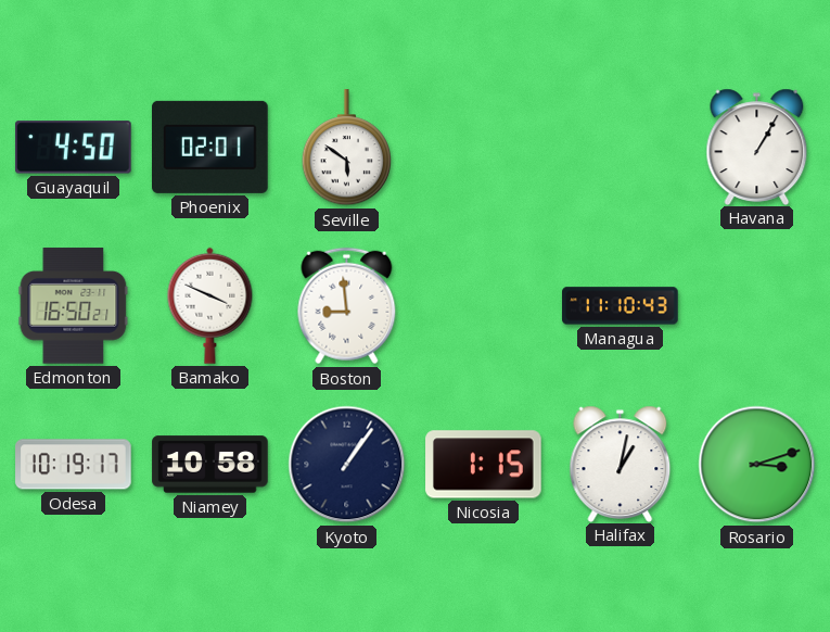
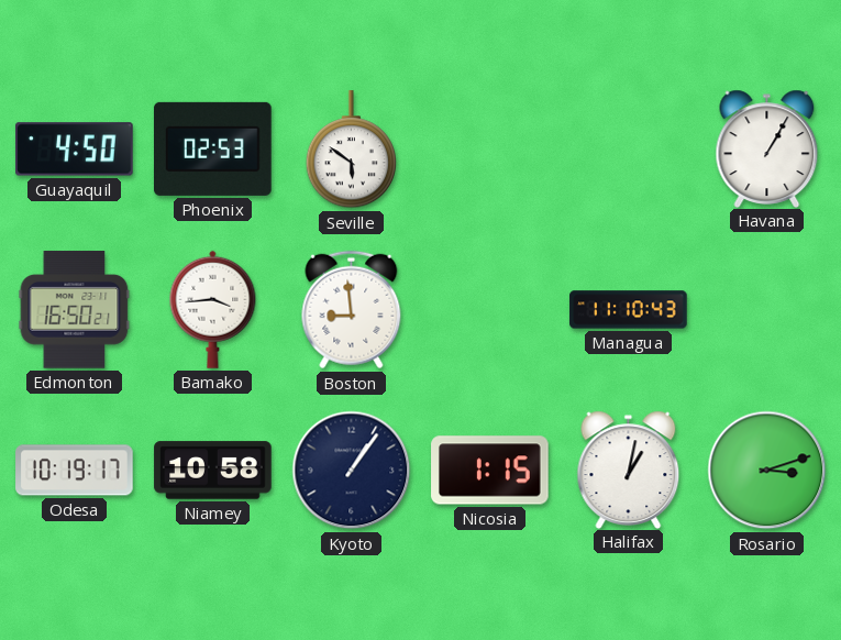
Phoenix: 02:01 -> 02:53
Bamako: 3:49 -> 3:44
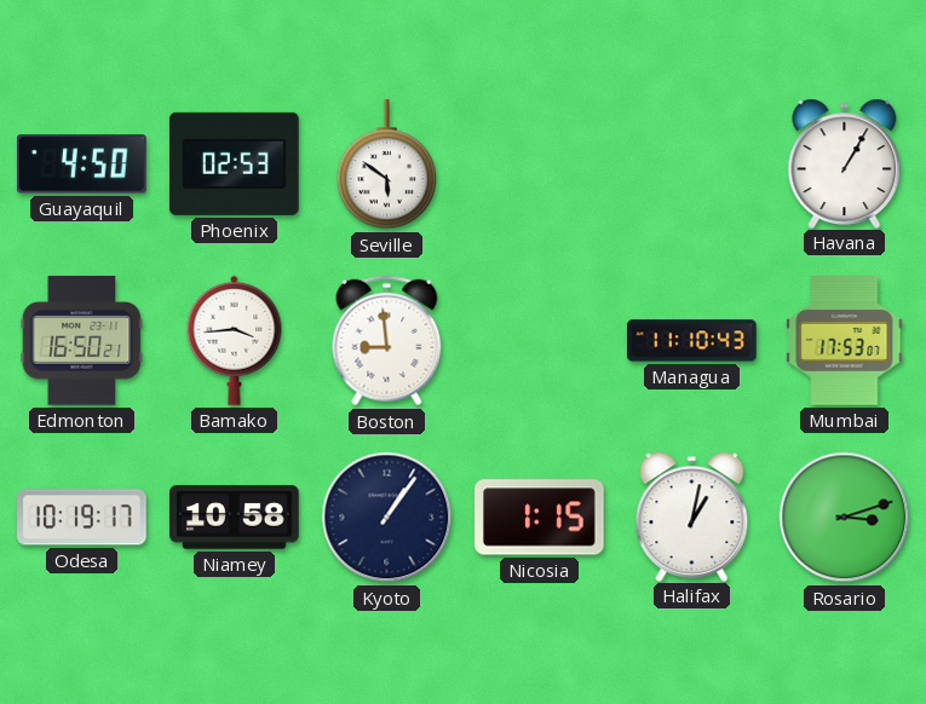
Mumbai: none -> 17:53
